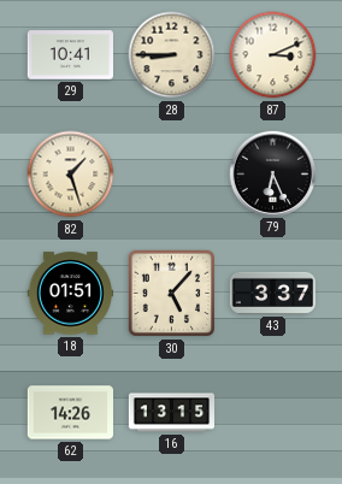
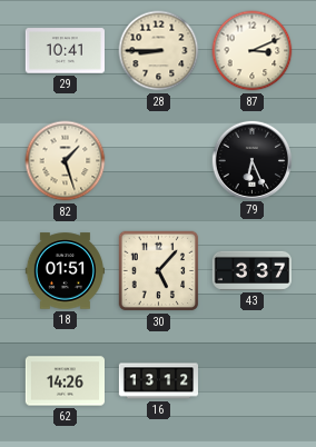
16: 13:15 -> 13:12
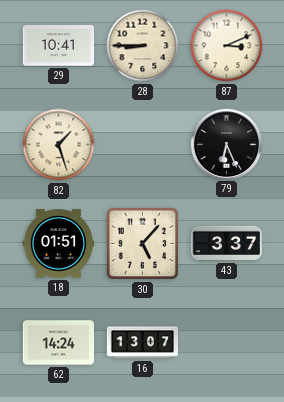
62: 14:26 -> 14:24
16: 13:12 -> 13:07
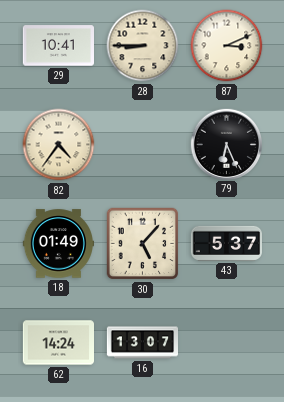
82: 1:27 -> 4:36
18: 01:51 -> 01:49
43: 3:37 -> 5:37
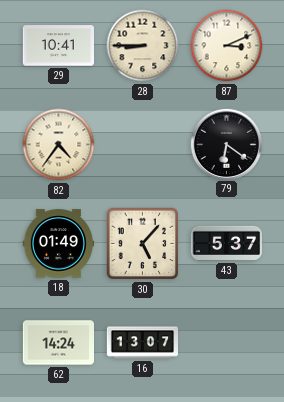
79: 6:26 -> 6:21
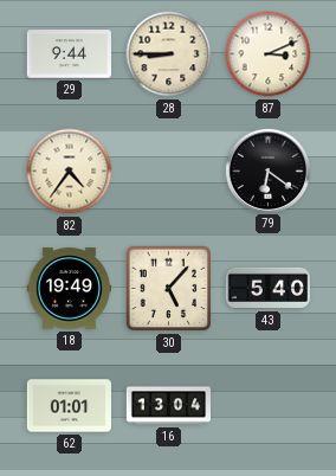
29: 10:41 -> 9:44
18: 01:49 -> 19:49
43: 5:37 -> 5:40
62: 14:24 -> 01:01
16: 13:07 -> 13:04
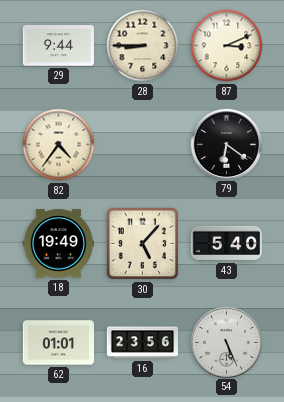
16: 13:04 -> 23:56
54: none -> 5:26
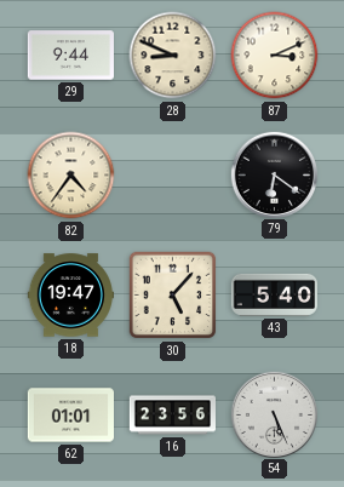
28: 8:45 -> 8:49
18: 19:49 -> 19:47
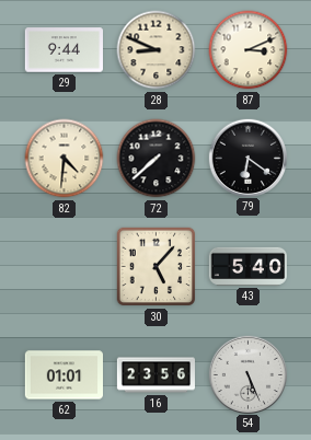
82: 4:36 -> 4:31
72: none -> 7:38
18: 19:47 -> none
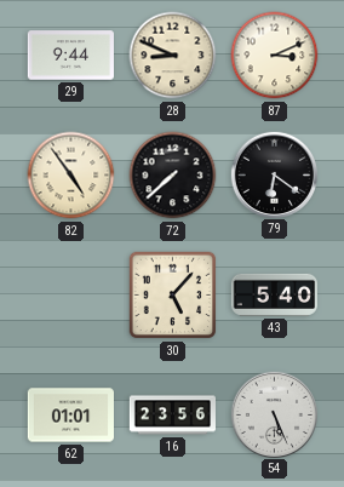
82: 4:31 -> 4:54
